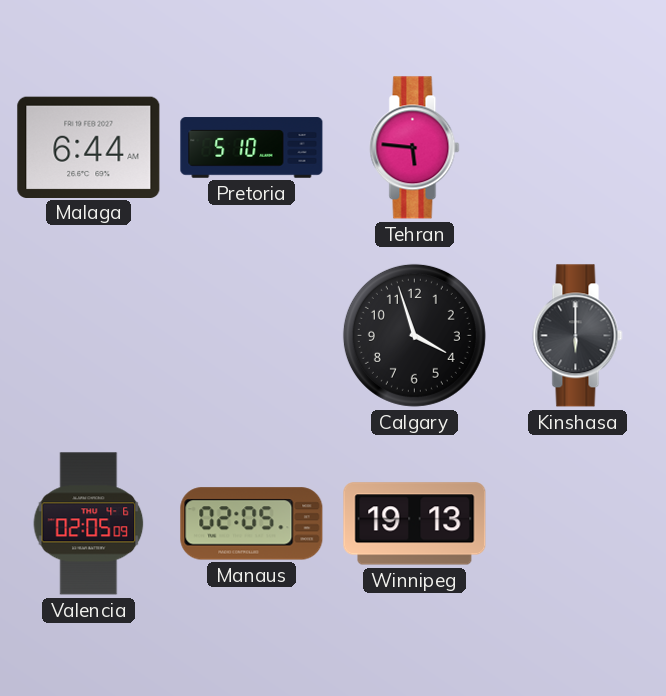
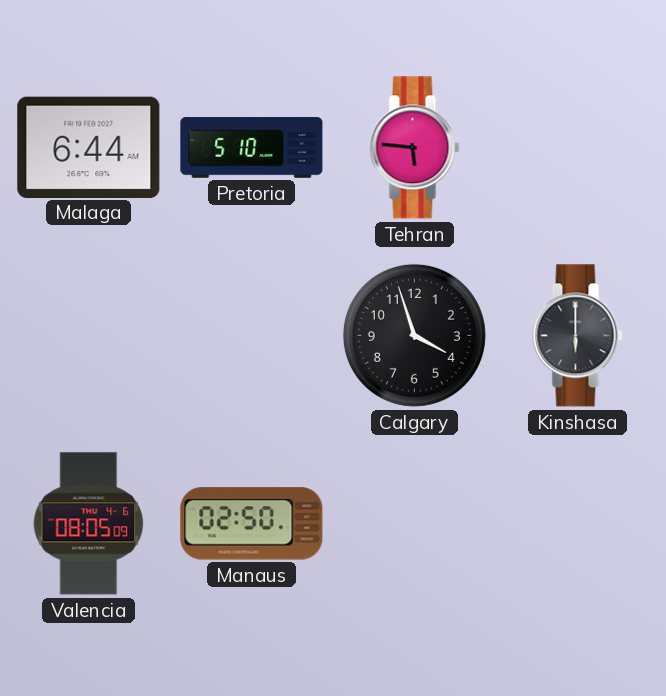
Valencia: 02:05 -> 08:05
Manaus: 02:05 -> 02:50
Winnipeg: 19:13 -> none
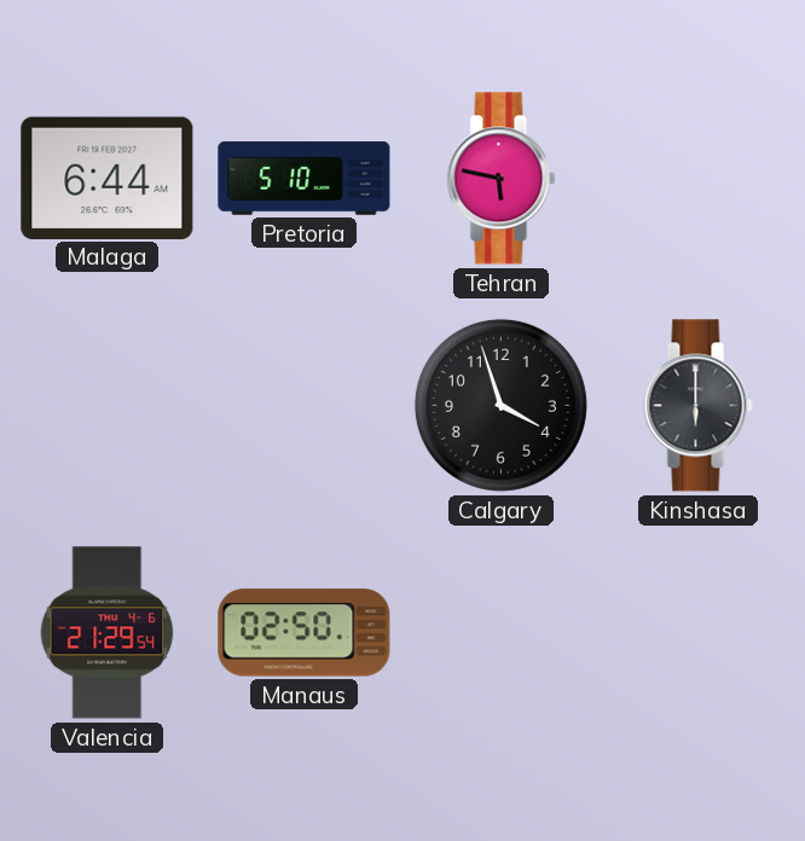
Tehran: 5:46 -> 5:47
Valencia: 08:05 -> 21:29
